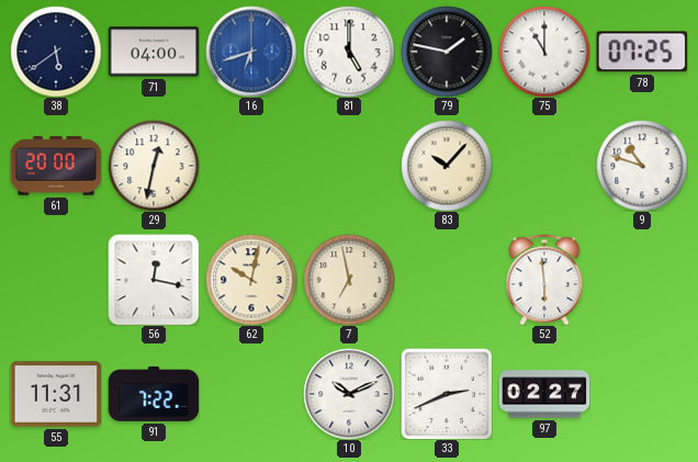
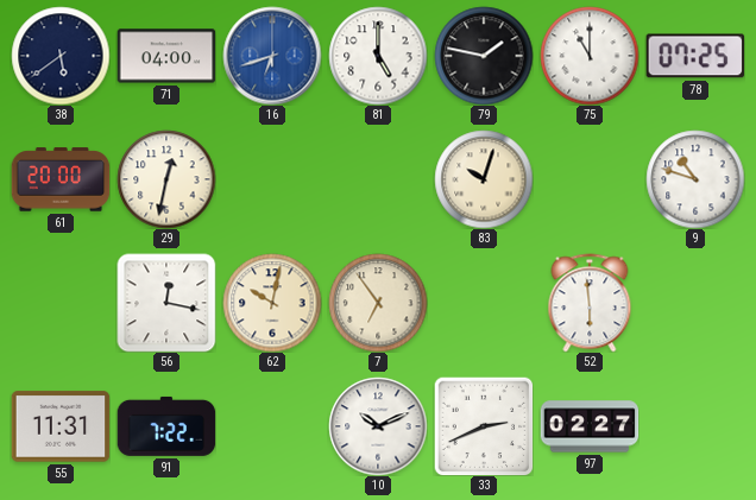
83: 10:07 -> 10:03
7: 6:58 -> 6:54
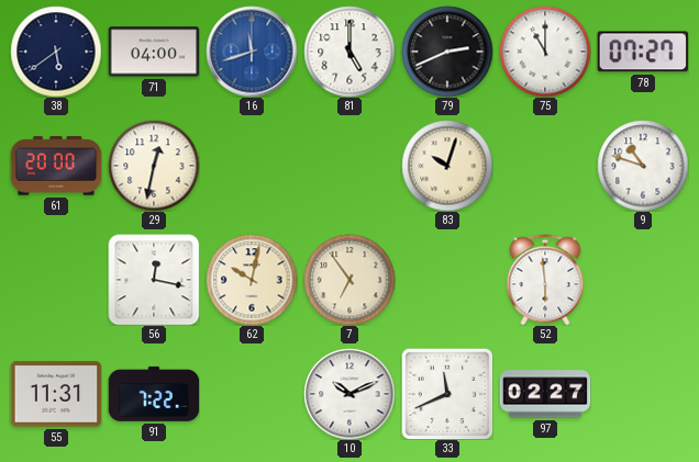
16: 6:42 -> 11:42
79: 1:47 -> 2:41
78: 07:25 -> 07:27
33: 2:41 -> 11:41
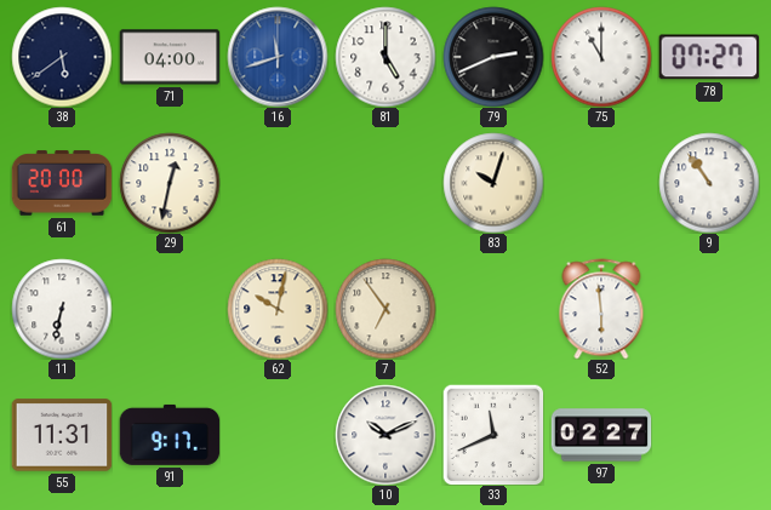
9: 10:48 -> 10:54
11: none -> 6:32
56: 12:17 -> none
91: 7:22 -> 9:17
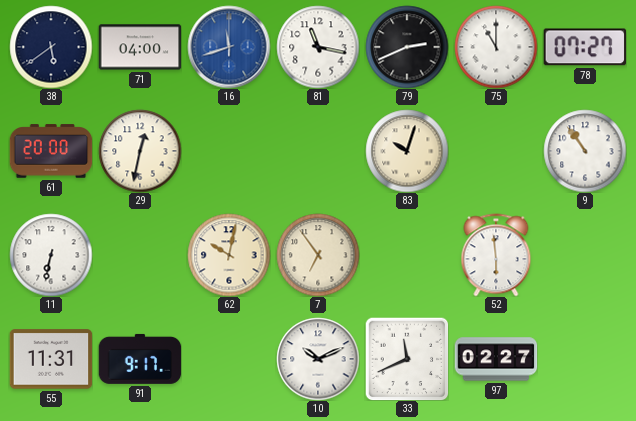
81: 5:00 -> 11:17
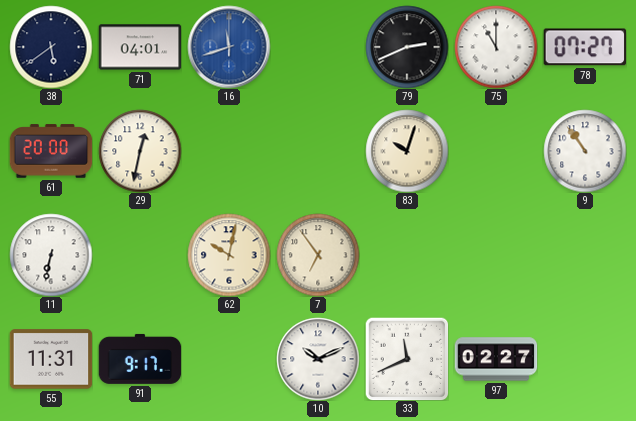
71: 04:00 -> 04:01
81: 11:17 -> none
52: 5:59 -> none
